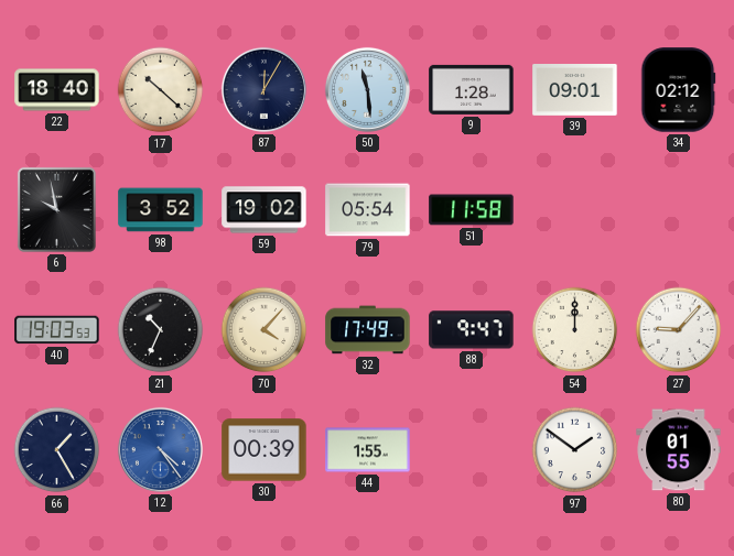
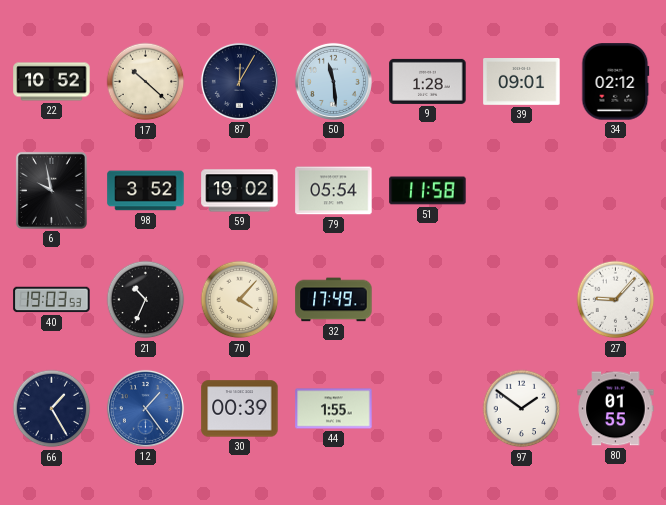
22: 18:40 -> 10:52
88: 9:47 -> none
54: 12:00 -> none
12: 4:24 -> 1:24
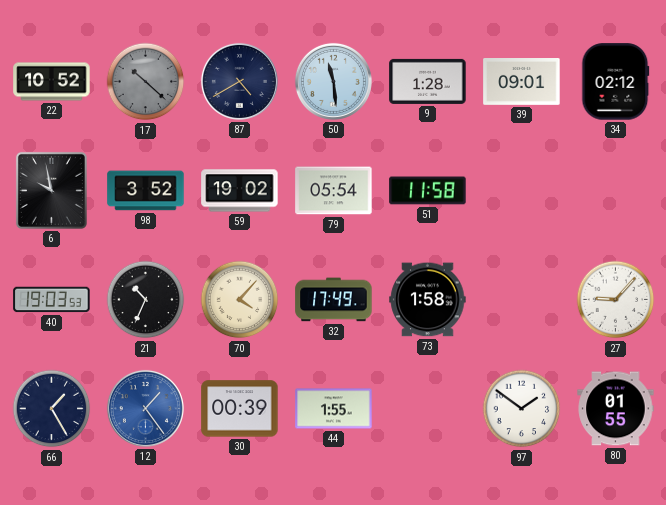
17 dial: cream -> grey
87: 12:05 -> 4:40
73: none -> 1:58
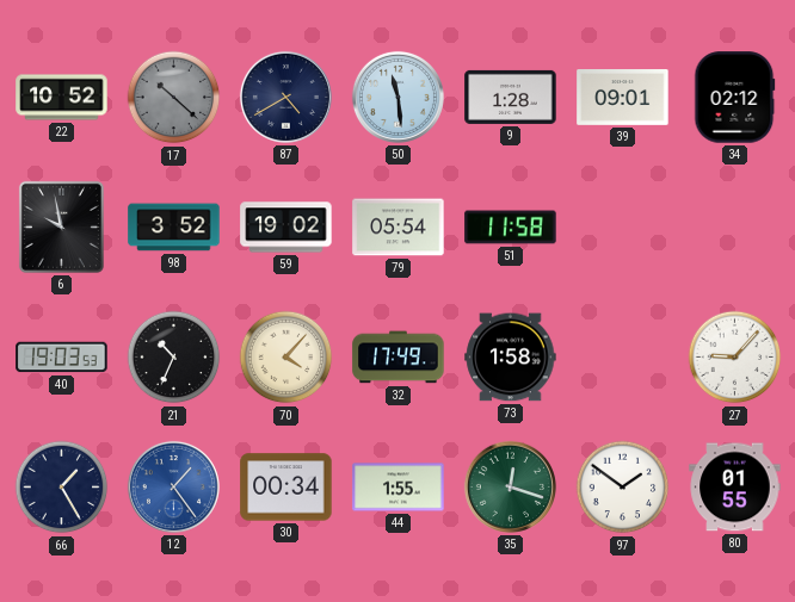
30: 00:39 -> 00:34
35: none -> 12:18
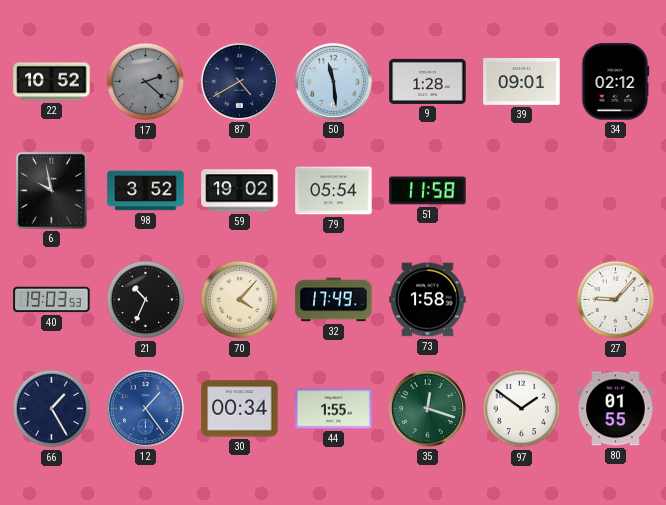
17: 10:22 -> 2:22
